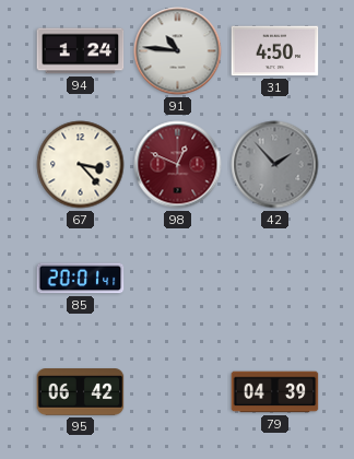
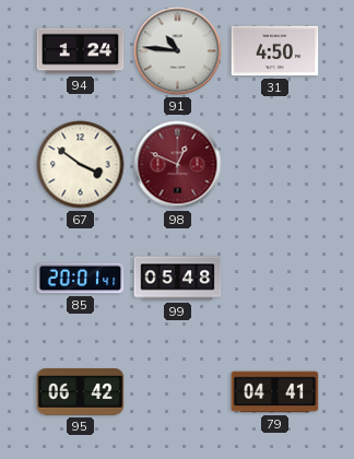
67: 3:23 -> 3:51
42: 1:53 -> none
99: none -> 05:48
79: 04:39 -> 04:41
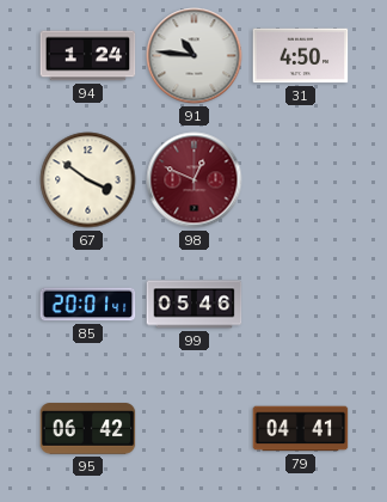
99: 05:48 -> 05:46
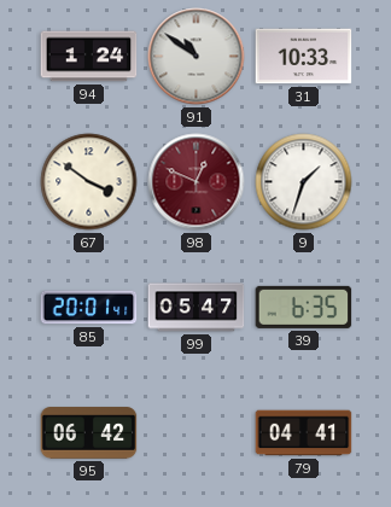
91: 10:46 -> 10:51
31: 4:50 -> 10:33
9: none -> 1:33
99: 05:46 -> 05:47
39: none -> 6:35
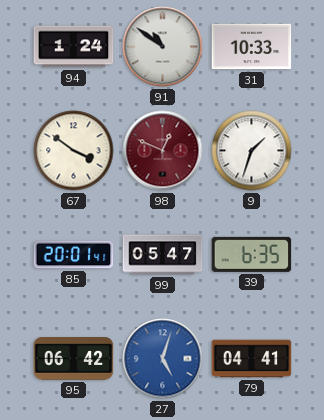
27: none -> 5:03
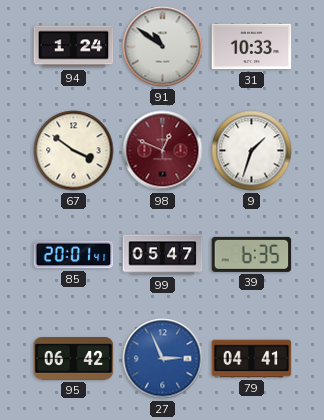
27: 5:03 -> 2:56
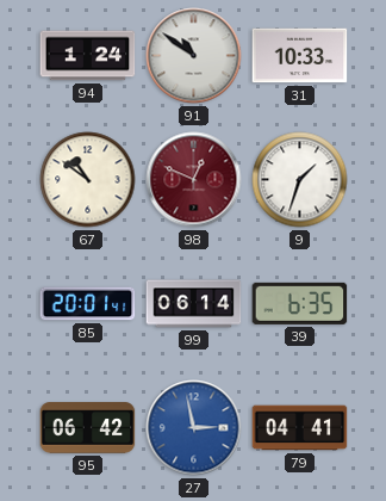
67: 3:51 -> 10:51
99: 05:47 -> 06:14
27: 2:56 -> 2:58
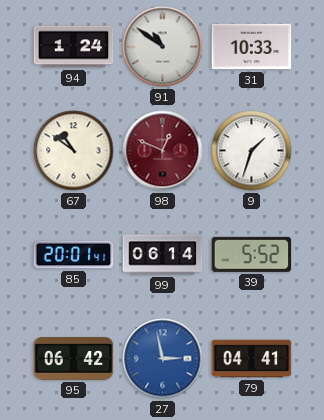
39: 6:35 -> 5:52
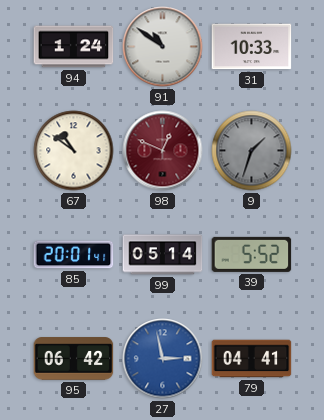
9 dial: white -> grey
99: 06:14 -> 05:14
